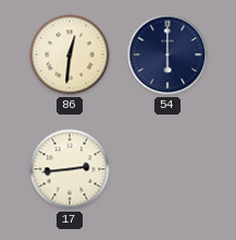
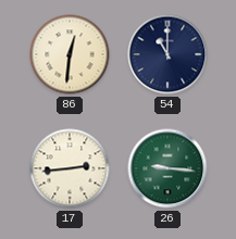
54: 6:00 -> 11:00
26: none -> 9:16
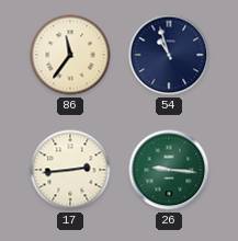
86: 12:31 -> 11:36
54: 11:00 -> 10:57
